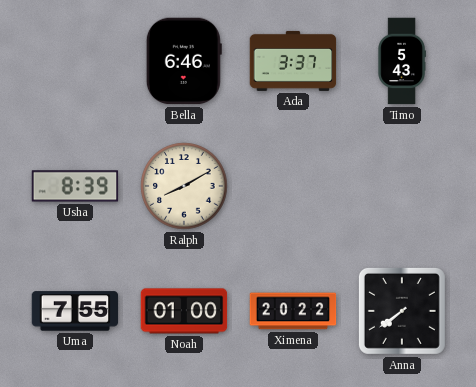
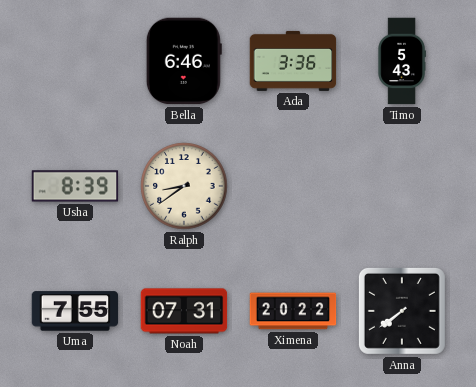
Ada: 3:37 -> 3:36
Ralph: 8:10 -> 8:39
Noah: 01:00 -> 07:31
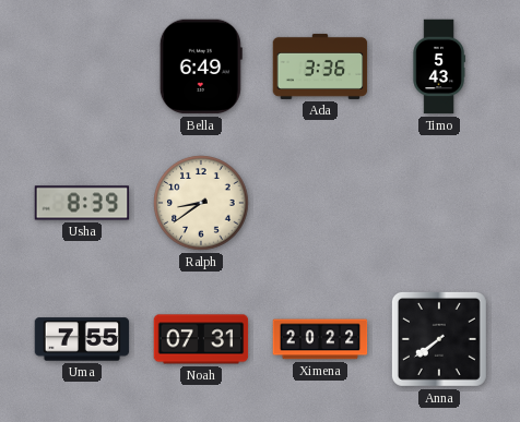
Bella: 6:46 -> 6:49
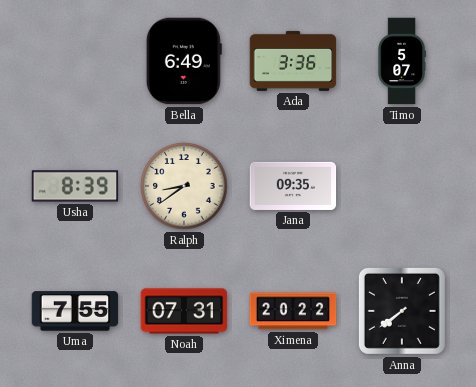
Timo: 5:43 -> 5:07
Jana: none -> 09:35
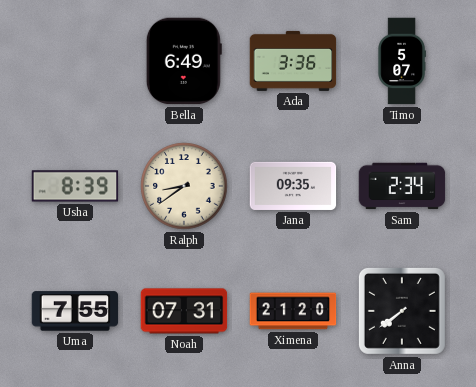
Sam: none -> 2:34
Ximena: 20:22 -> 21:20
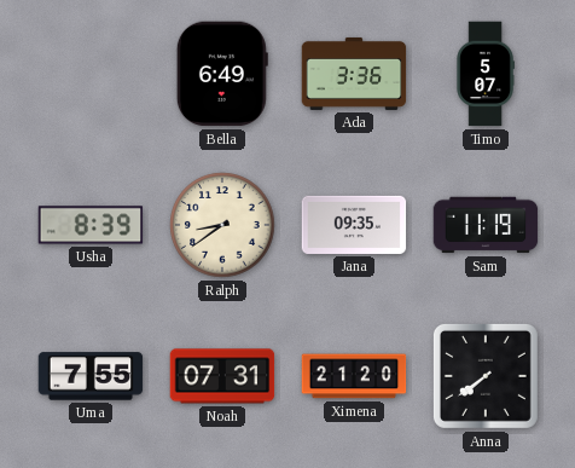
Sam: 2:34 -> 11:19
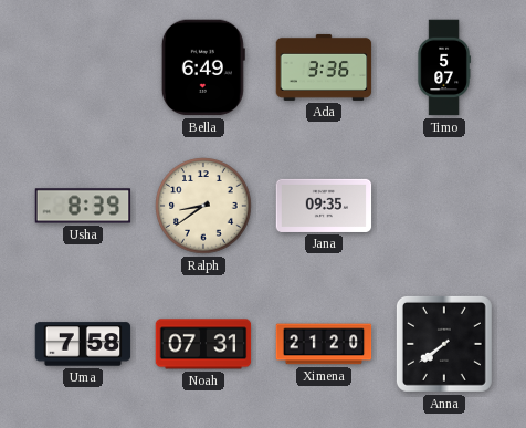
Sam: 11:19 -> none
Uma: 7:55 -> 7:58
